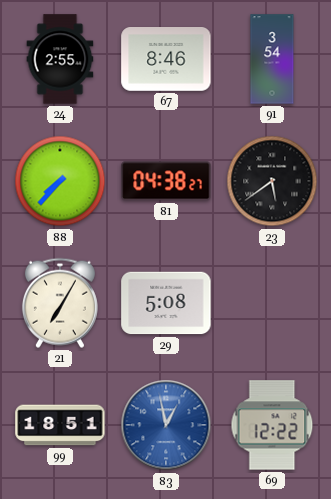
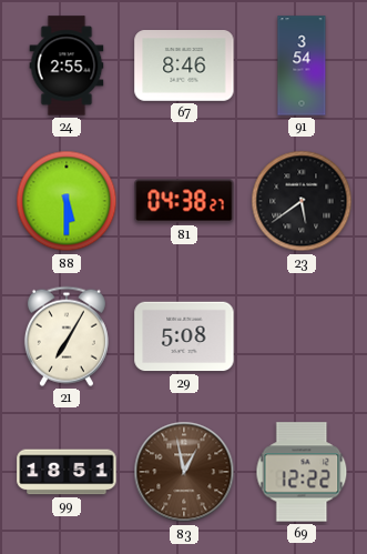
88: 7:37 -> 5:30
83 dial: blue -> brown
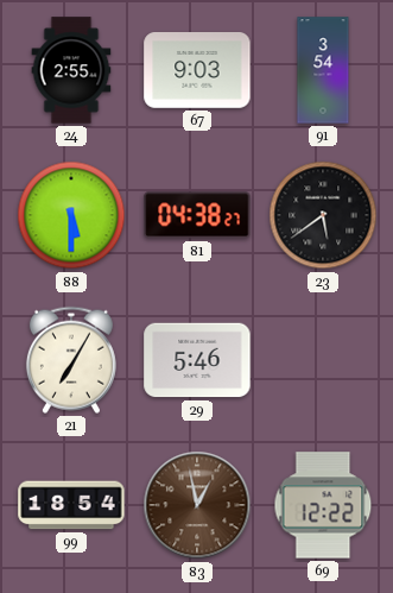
67: 8:46 -> 9:03
29: 5:08 -> 5:46
99: 18:51 -> 18:54
